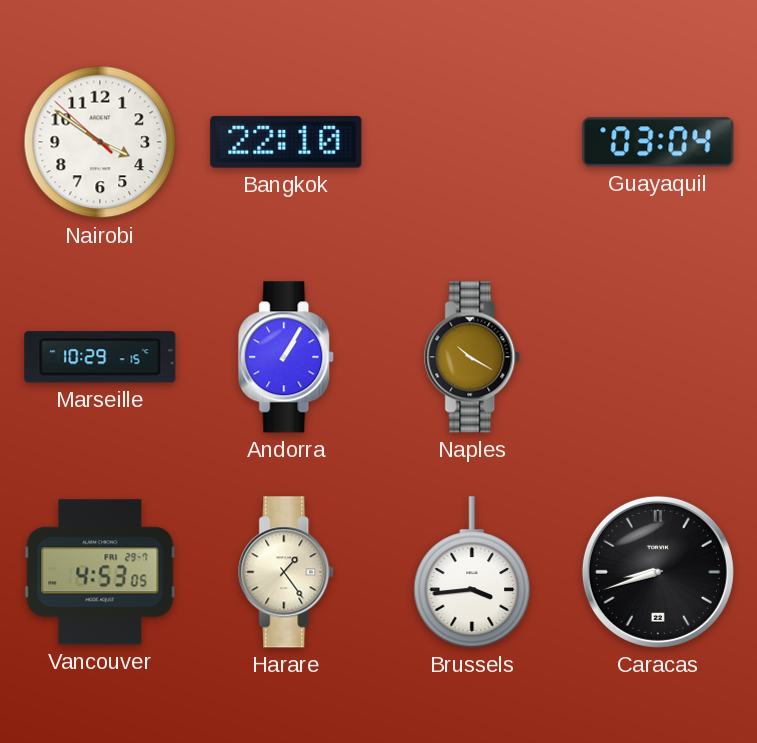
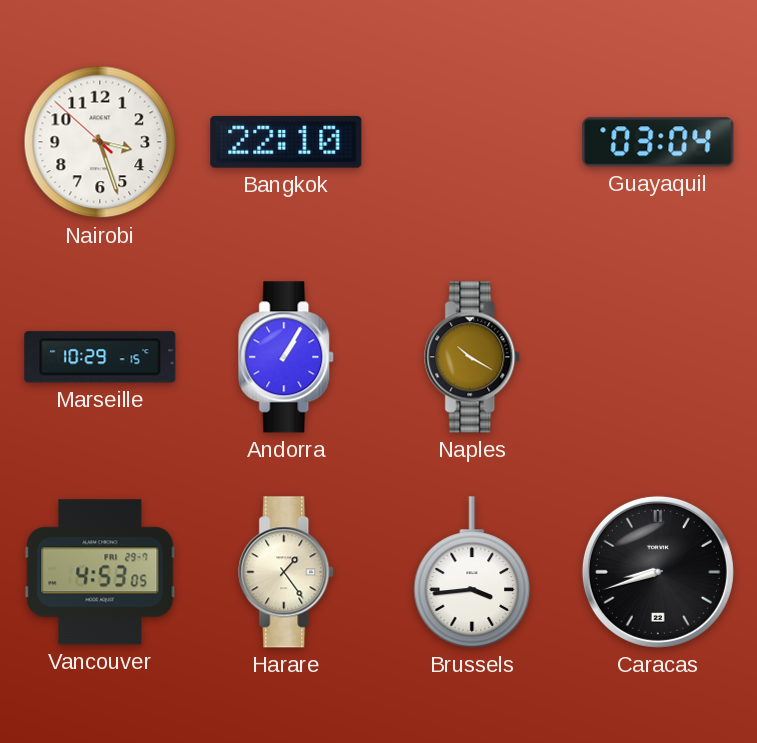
Nairobi: 3:50 -> 3:26
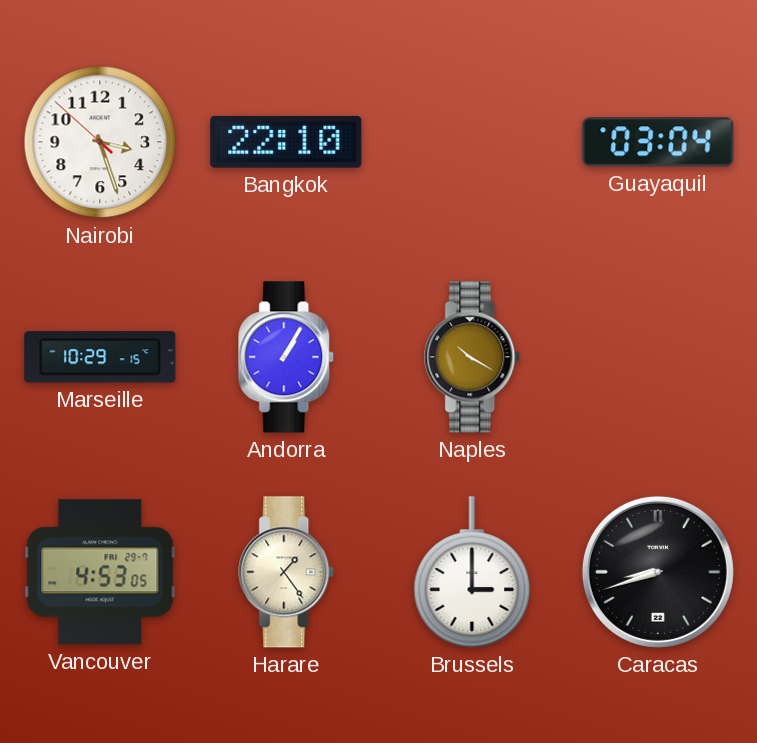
Brussels: 3:44 -> 3:00
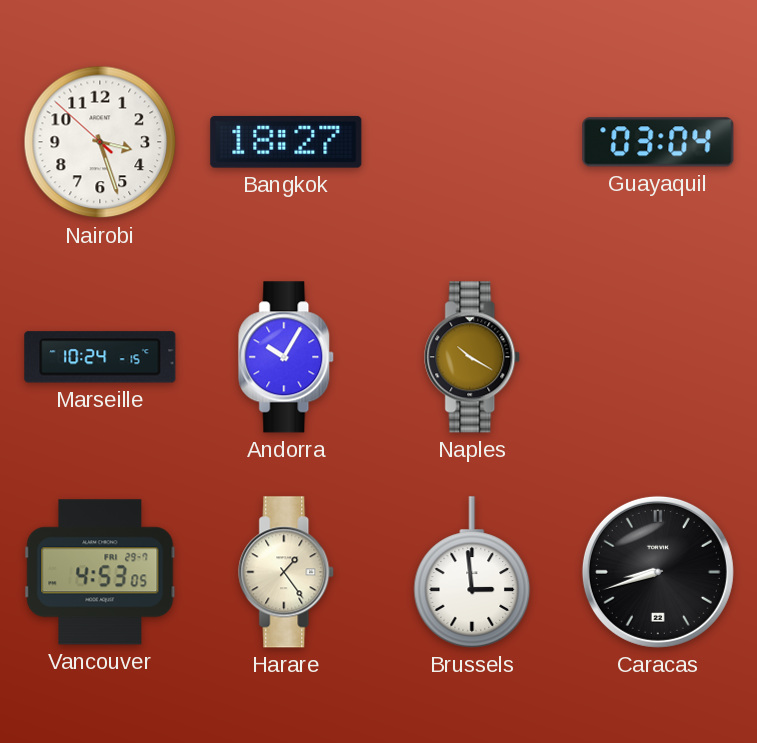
Bangkok: 22:10 -> 18:27
Marseille: 10:29 -> 10:24
Andorra: 1:05 -> 10:05
Brussels: 3:00 -> 2:59
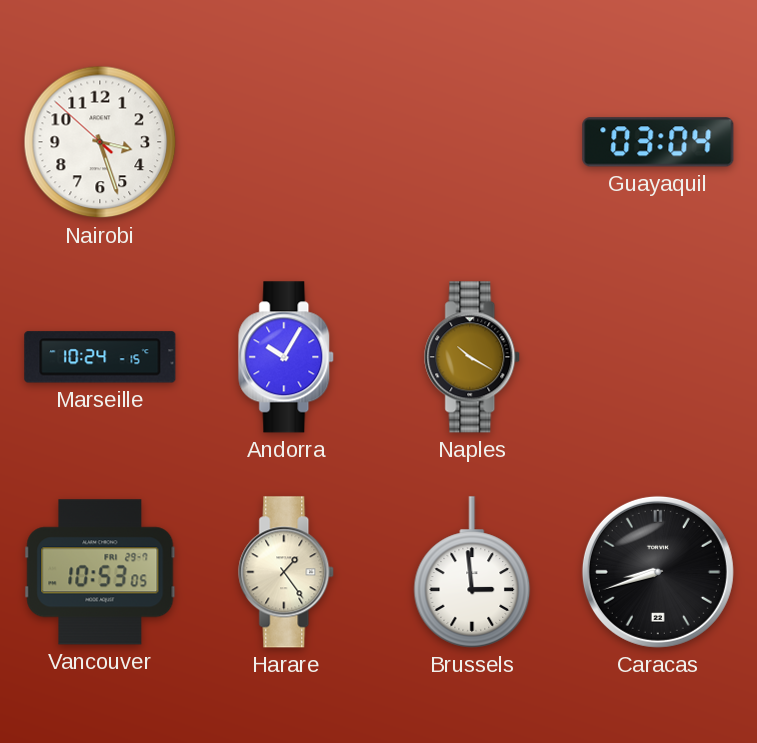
Bangkok: 18:27 -> none
Vancouver: 4:53 -> 10:53
